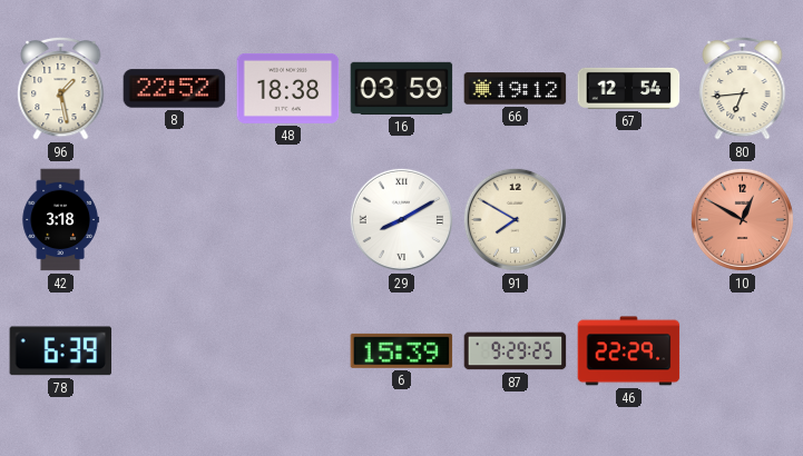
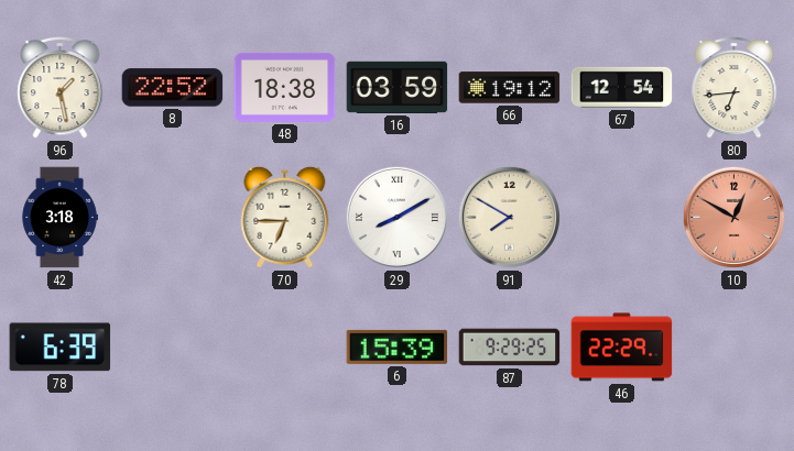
70: none -> 6:45
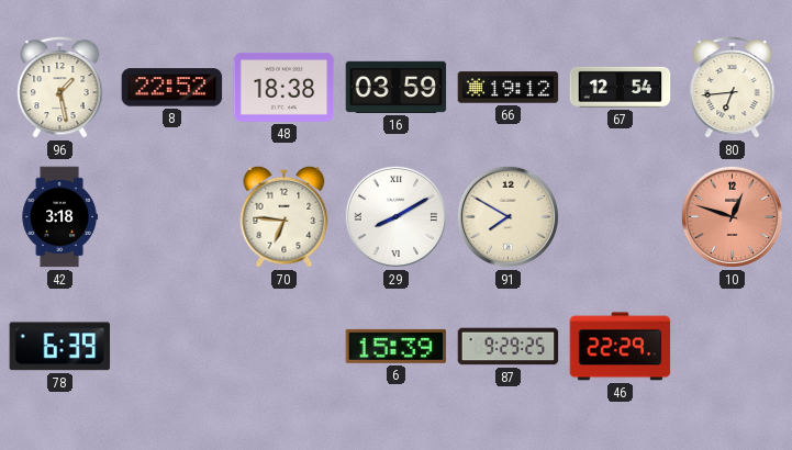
70: 6:45 -> 6:46
10: 12:50 -> 12:48
